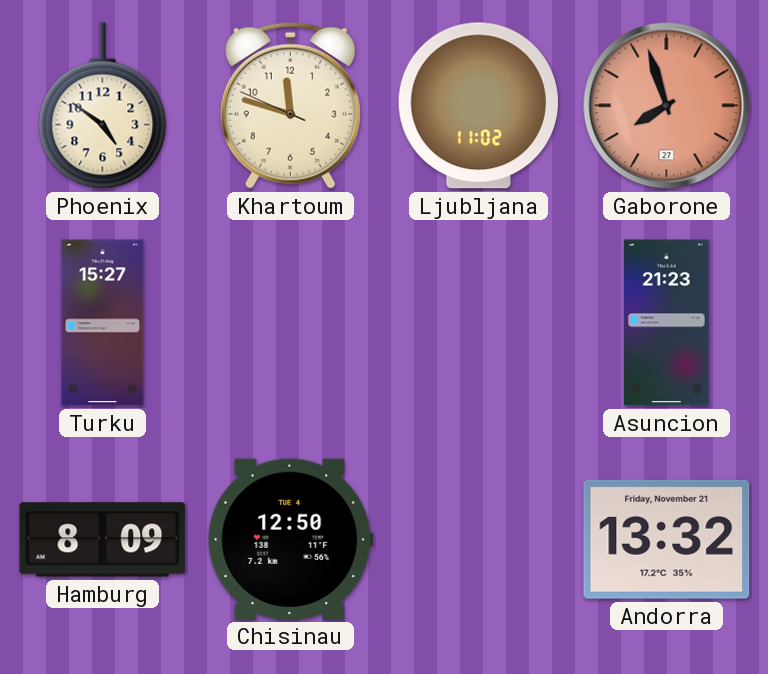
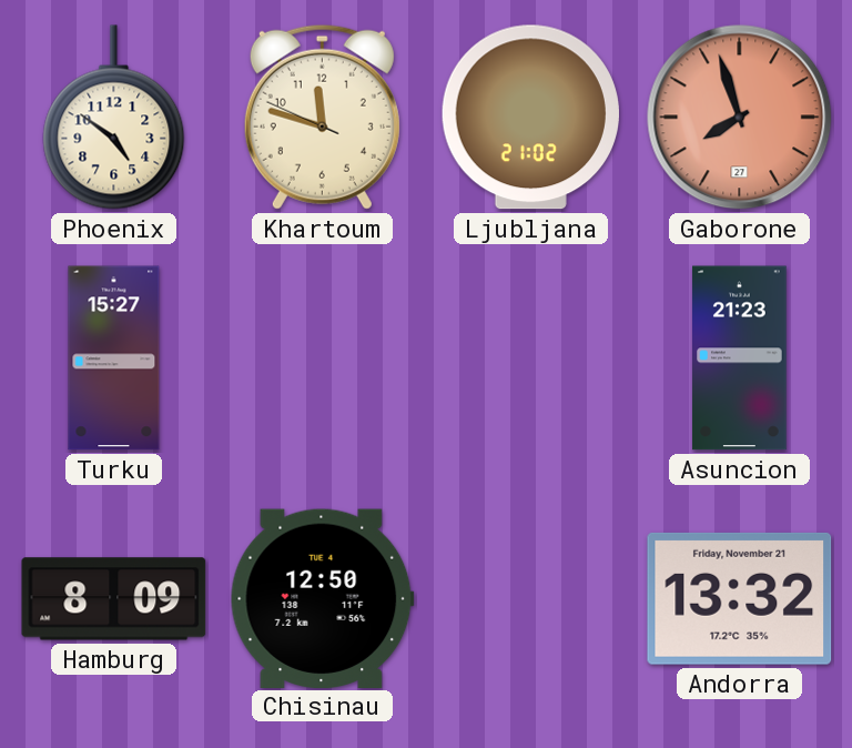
Ljubljana: 11:02 -> 21:02
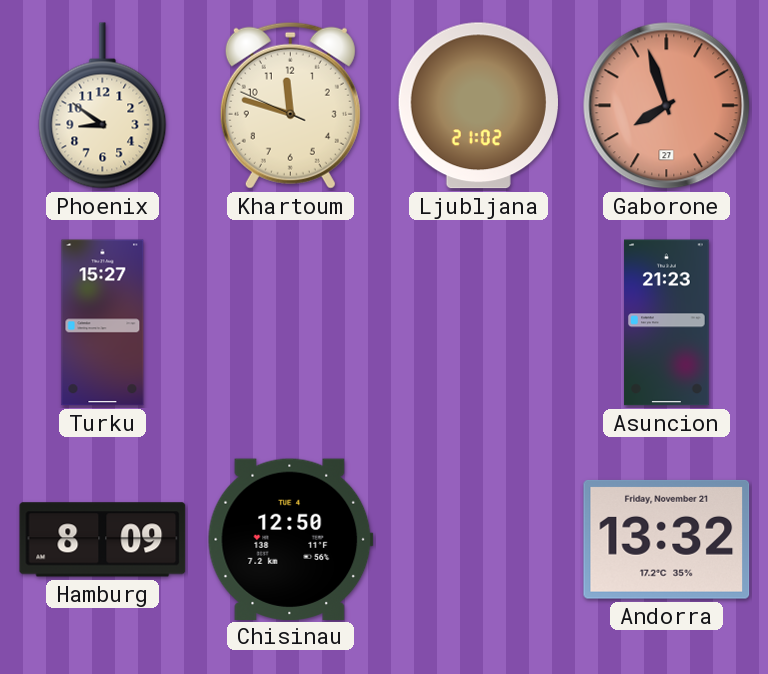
Phoenix: 4:51 -> 8:51
